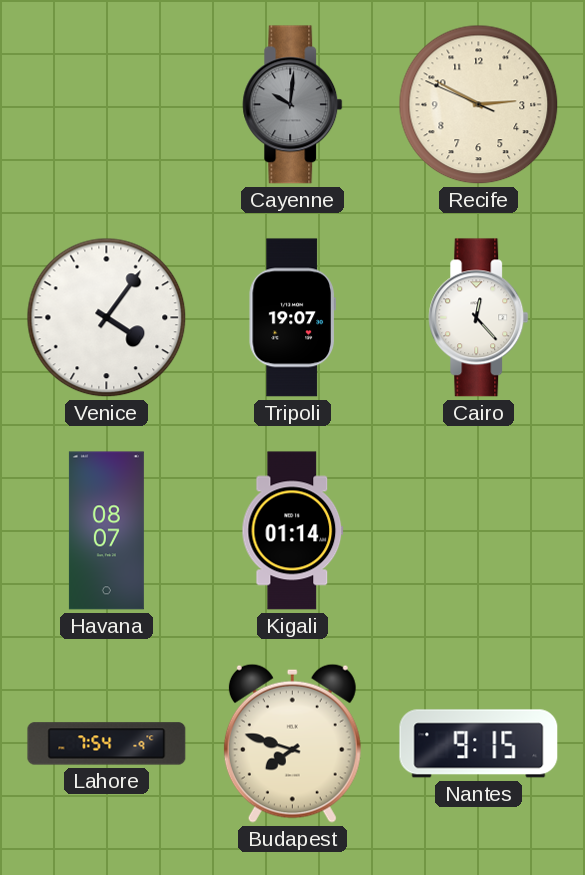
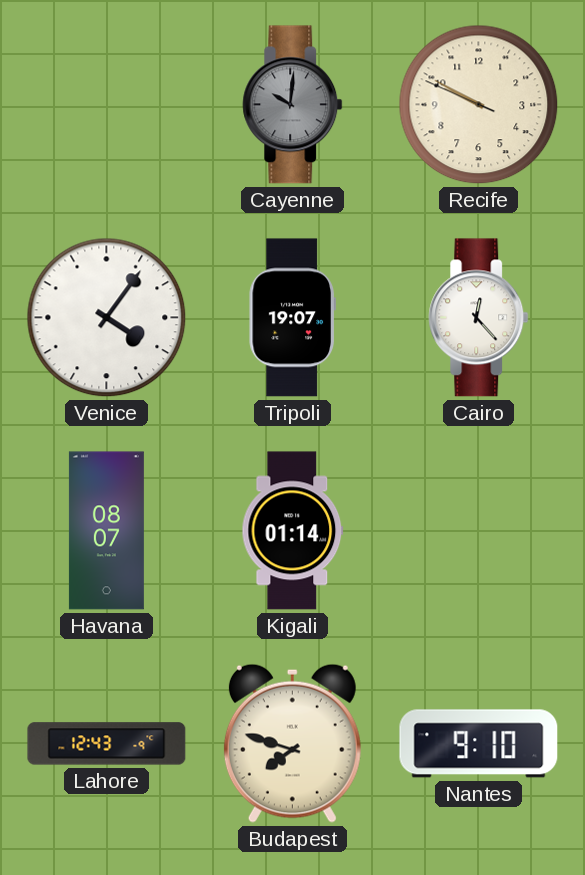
Recife: 2:49 -> 9:49
Lahore: 7:54 -> 12:43
Nantes: 9:15 -> 9:10
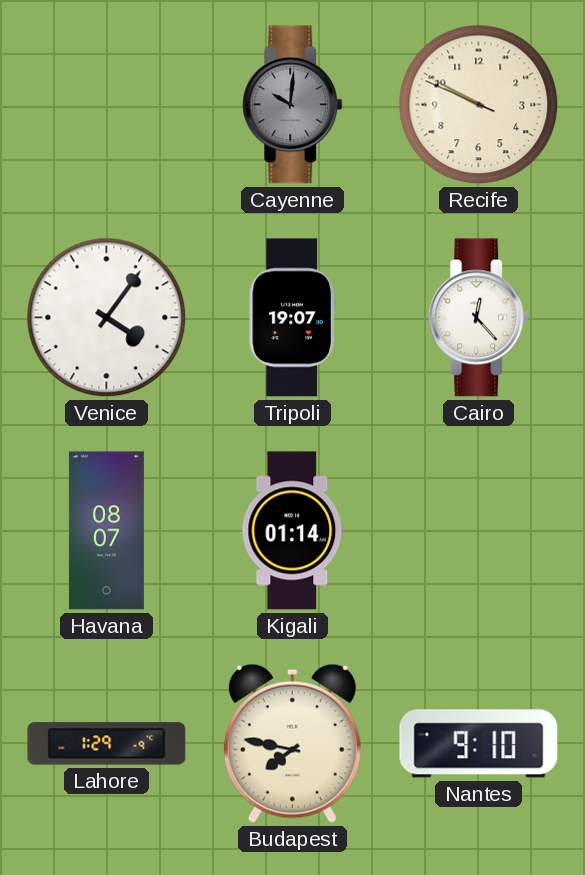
Lahore: 12:43 -> 1:29
Budapest: 7:48 -> 7:47
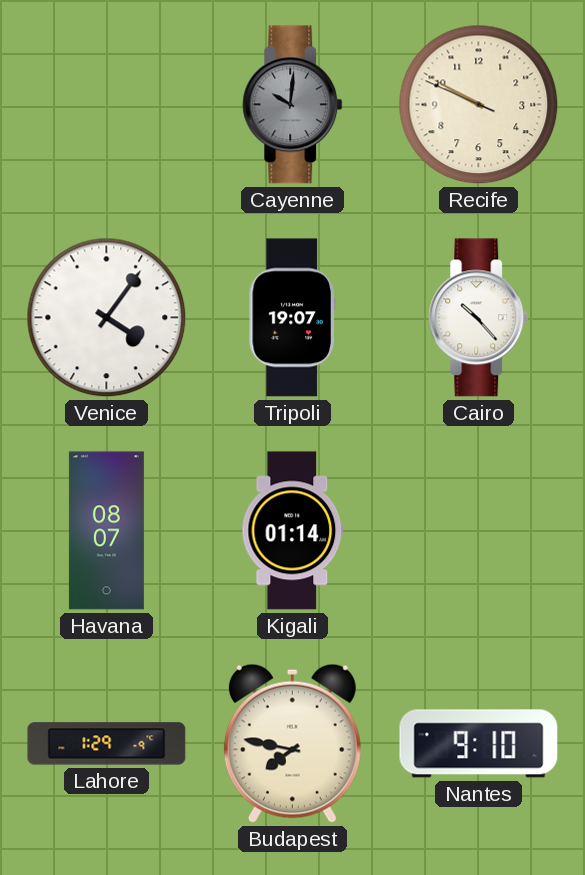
Cairo: 12:23 -> 10:23
